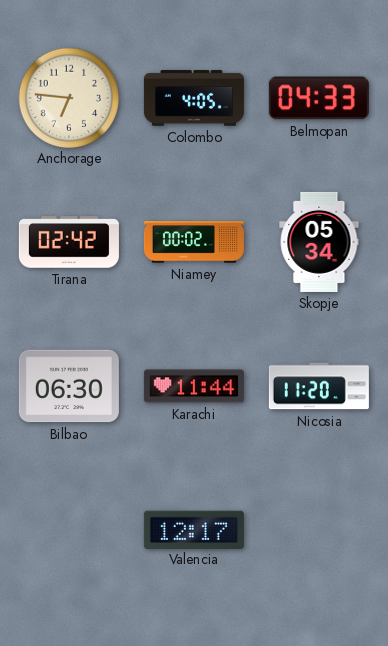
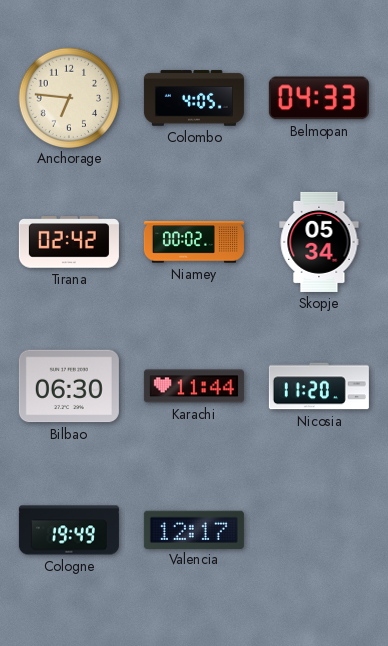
Cologne: none -> 19:49
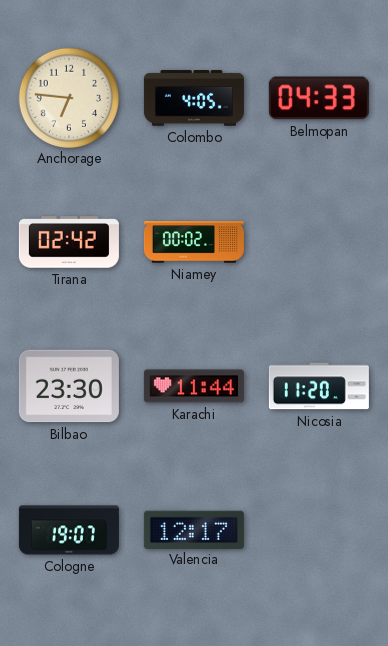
Skopje: 05:34 -> none
Bilbao: 06:30 -> 23:30
Cologne: 19:49 -> 19:07
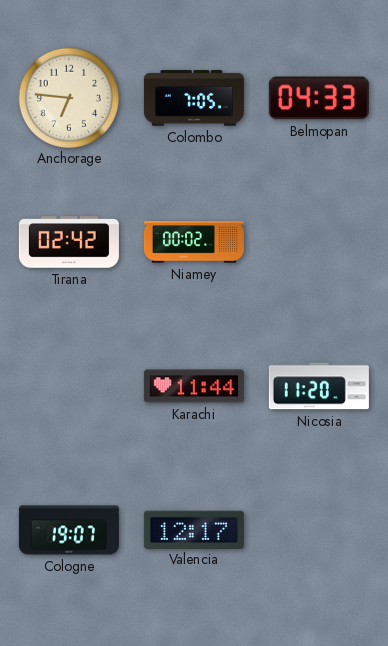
Colombo: 4:05 -> 7:05
Bilbao: 23:30 -> none
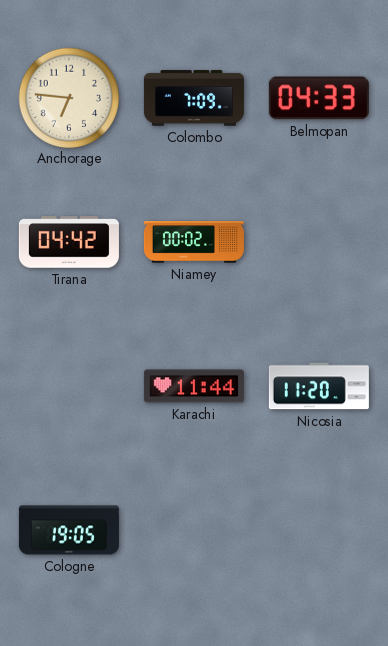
Colombo: 7:05 -> 7:09
Tirana: 02:42 -> 04:42
Cologne: 19:07 -> 19:05
Valencia: 12:17 -> none
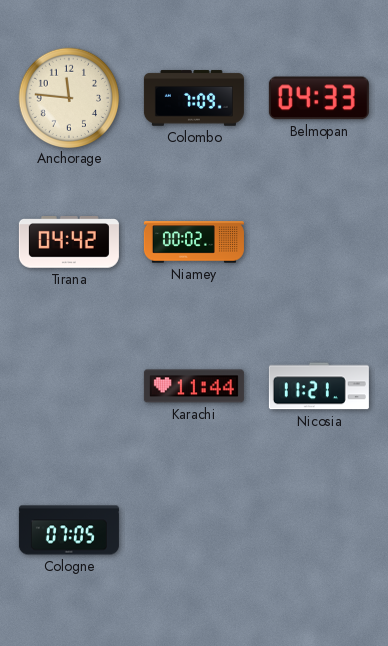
Anchorage: 6:46 -> 11:46
Nicosia: 11:20 -> 11:21
Cologne: 19:05 -> 07:05
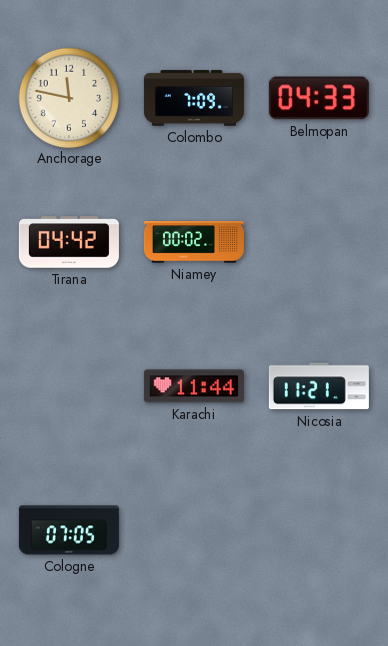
Anchorage: 11:46 -> 11:47
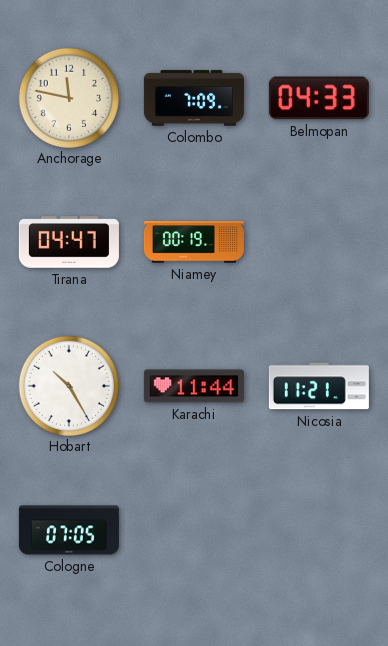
Tirana: 04:42 -> 04:47
Niamey: 00:02 -> 00:19
Hobart: none -> 10:25
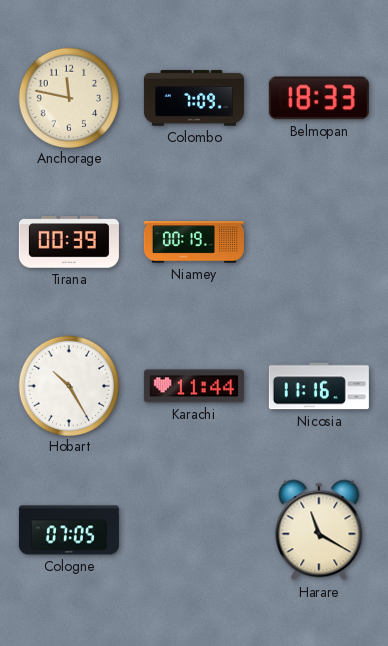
Belmopan: 04:33 -> 18:33
Tirana: 04:47 -> 00:39
Nicosia: 11:21 -> 11:16
Harare: none -> 11:20
